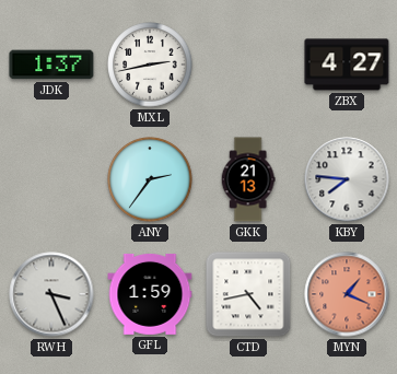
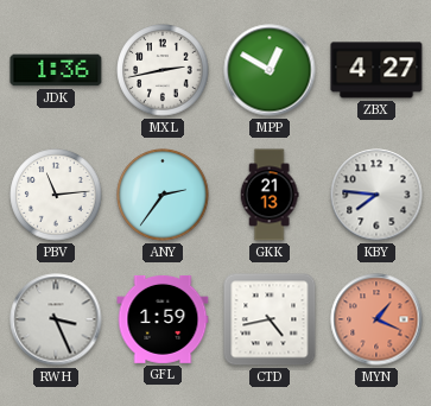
JDK: 1:37 -> 1:36
MPP: none -> 12:50
PBV: none -> 11:14
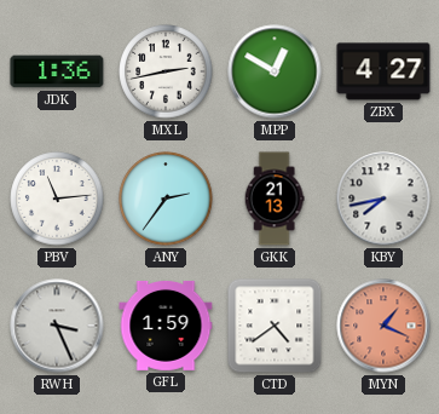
KBY: 7:46 -> 7:43
CTD: 4:43 -> 4:39
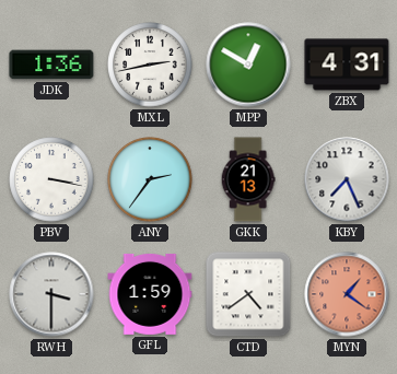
ZBX: 4:27 -> 4:31
PBV: 11:14 -> 3:17
KBY: 7:43 -> 7:26
RWH: 3:26 -> 3:30
MYN: 1:19 -> 1:21
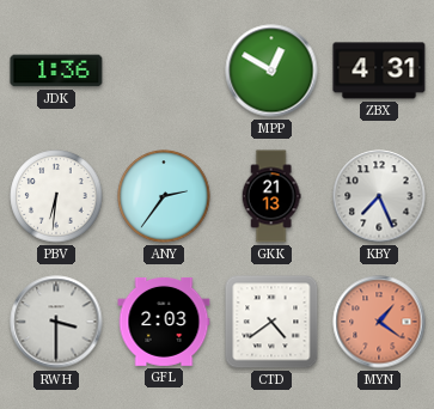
MXL: 2:43 -> none
PBV: 3:17 -> 6:31
GFL: 1:59 -> 2:03
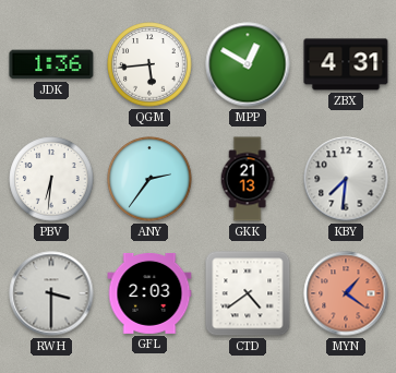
QGM: none -> 5:44
KBY: 7:26 -> 7:31
